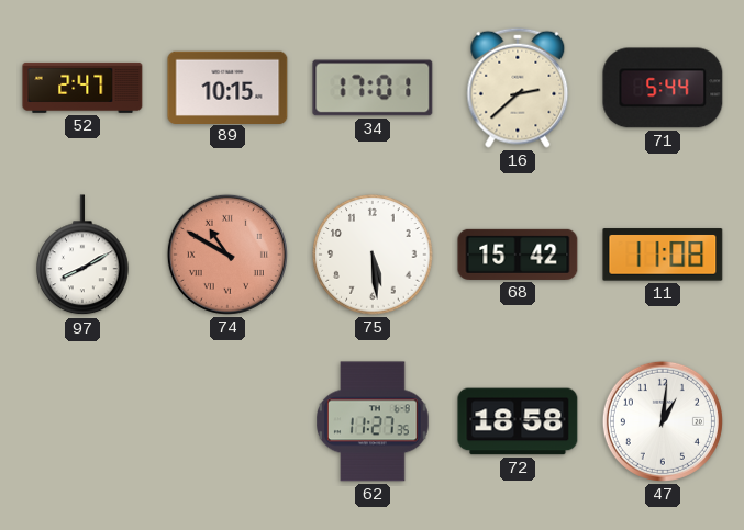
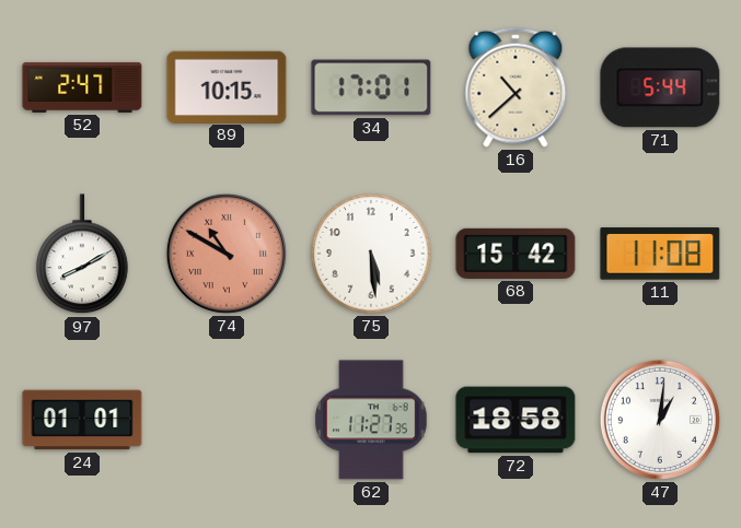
16: 2:38 -> 10:38
24: none -> 01:01
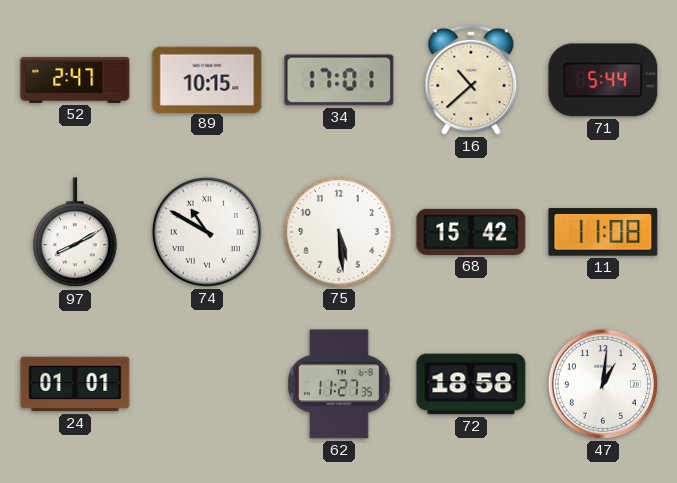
74 dial: salmon -> white
